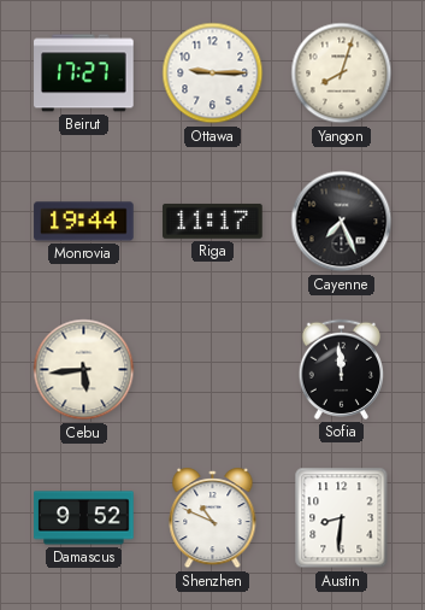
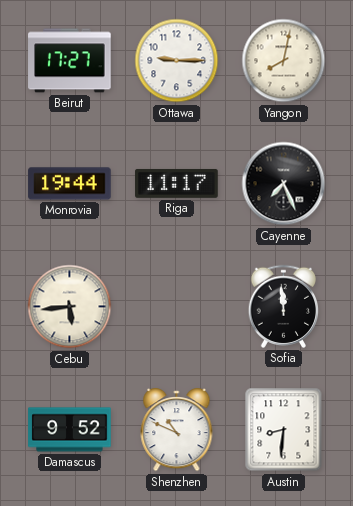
Yangon: 8:03 -> 8:02
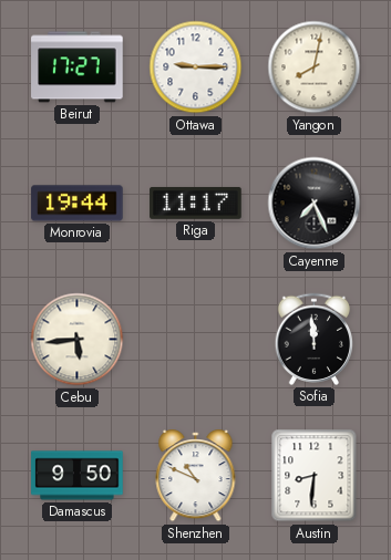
Damascus: 9:52 -> 9:50
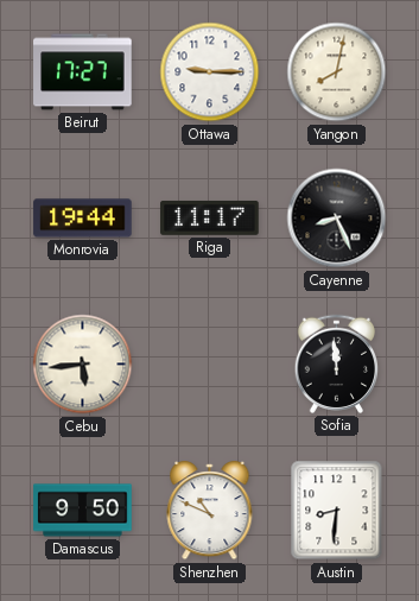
Cayenne: 7:26 -> 8:26
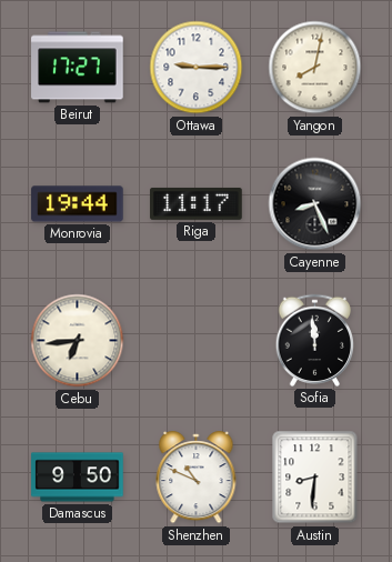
Cebu: 5:44 -> 6:44
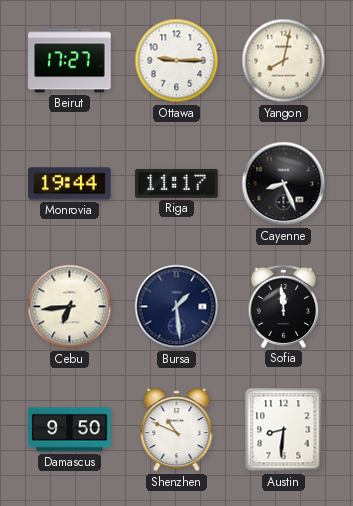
Bursa: none -> 1:29
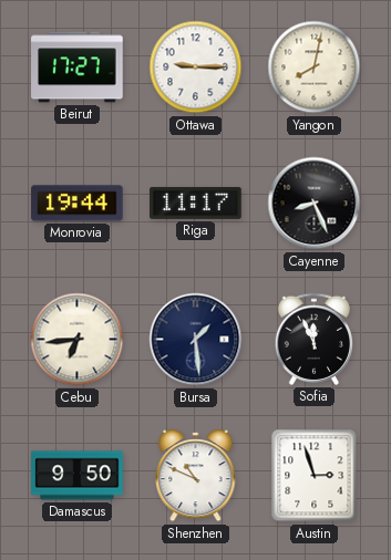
Sofia: 11:59 -> 11:56
Austin: 8:31 -> 2:57
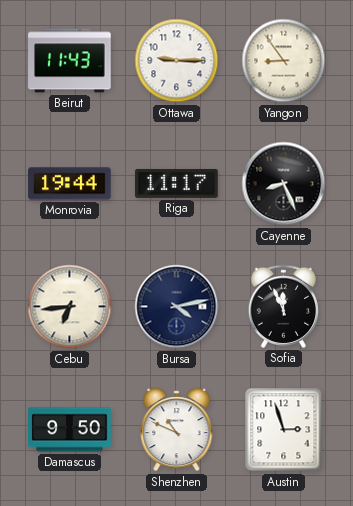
Beirut: 17:27 -> 11:43
Yangon: 8:02 -> 8:54
Bursa: 1:29 -> 4:13
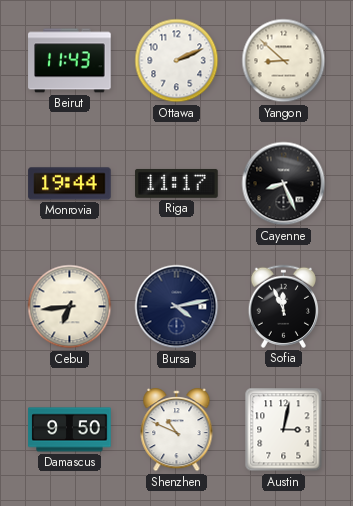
Ottawa: 9:15 -> 2:11
Yangon: 8:54 -> 8:52
Austin: 2:57 -> 3:02
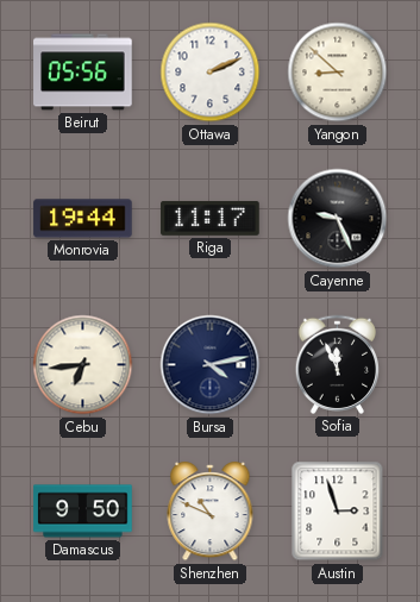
Beirut: 11:43 -> 05:56
Cayenne: 8:26 -> 9:26
Austin: 3:02 -> 2:57
